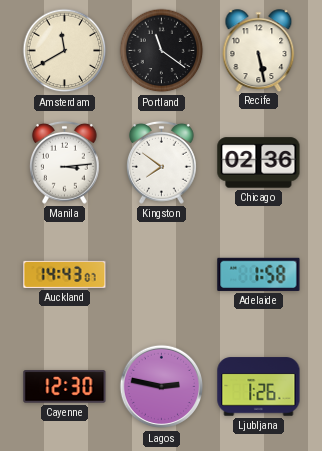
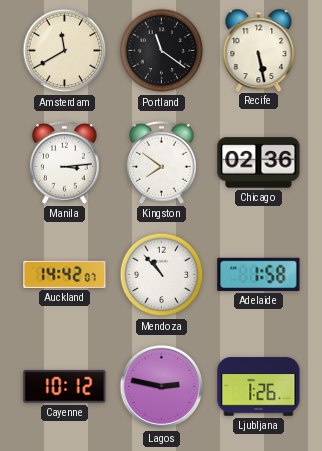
Auckland: 14:43 -> 14:42
Mendoza: none -> 10:53
Cayenne: 12:30 -> 10:12
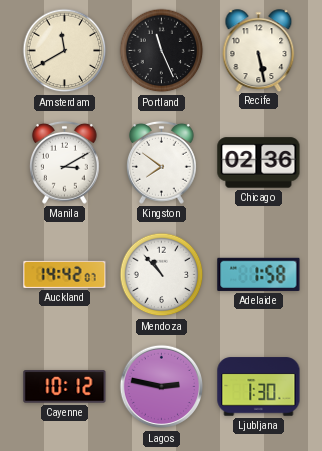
Portland: 11:21 -> 11:26
Manila: 3:14 -> 3:10
Ljubljana: 1:26 -> 1:30
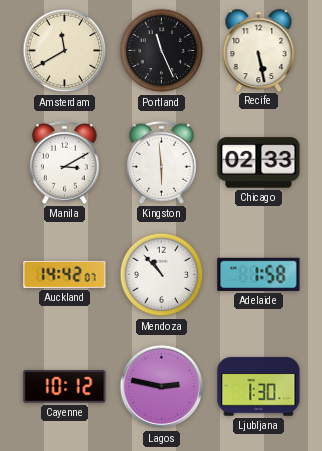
Kingston: 7:51 -> 5:59
Chicago: 02:36 -> 02:33
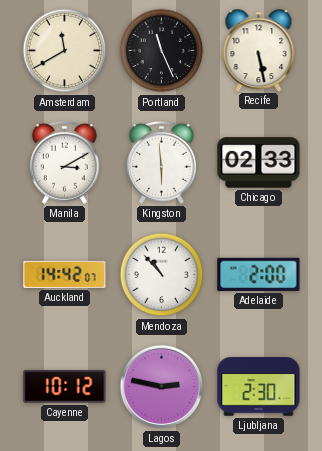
Adelaide: 1:58 -> 2:00
Ljubljana: 1:30 -> 2:30
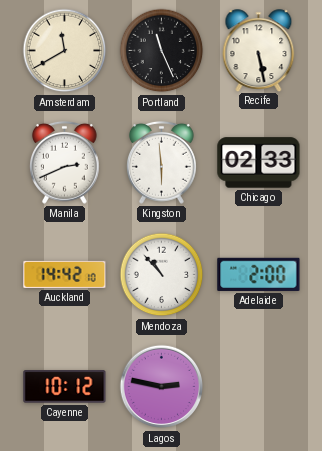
Manila: 3:10 -> 2:41
Auckland: 14:42:07 -> 14:42:10
Ljubljana: 2:30 -> none
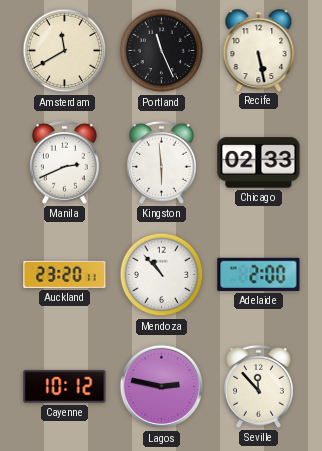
Auckland: 14:42 -> 23:20
Seville: none -> 11:53
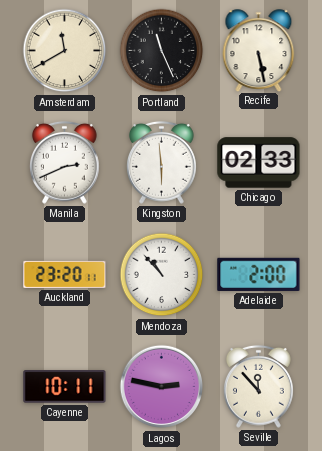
Cayenne: 10:12 -> 10:11
